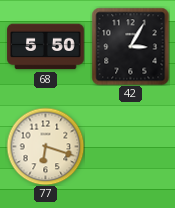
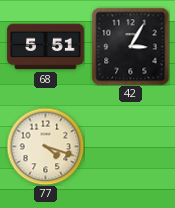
68: 5:50 -> 5:51
77: 6:18 -> 4:18
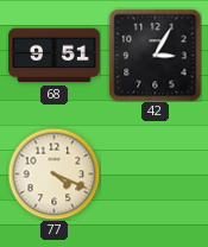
68: 5:51 -> 9:51
77: 4:18 -> 4:19
